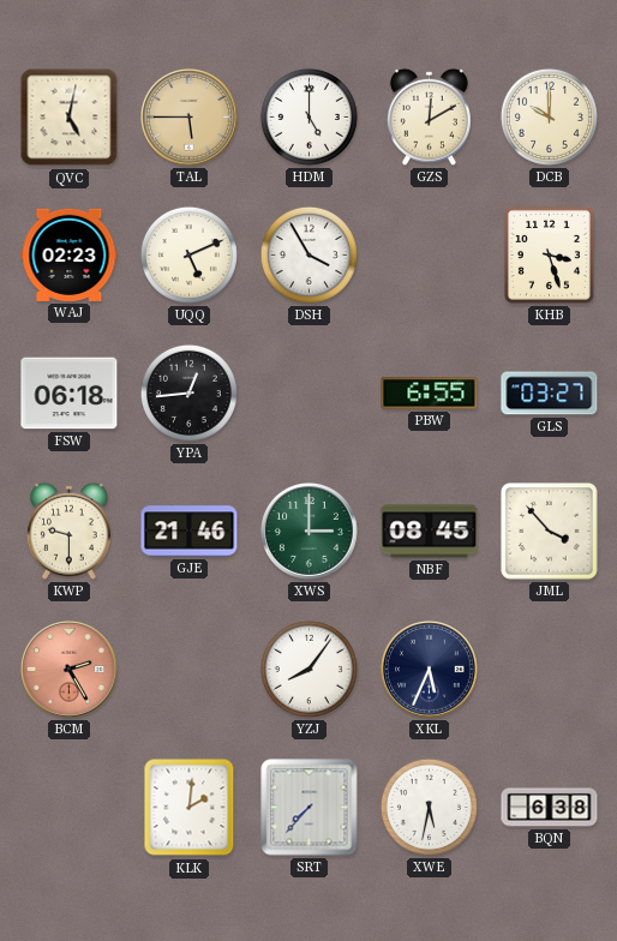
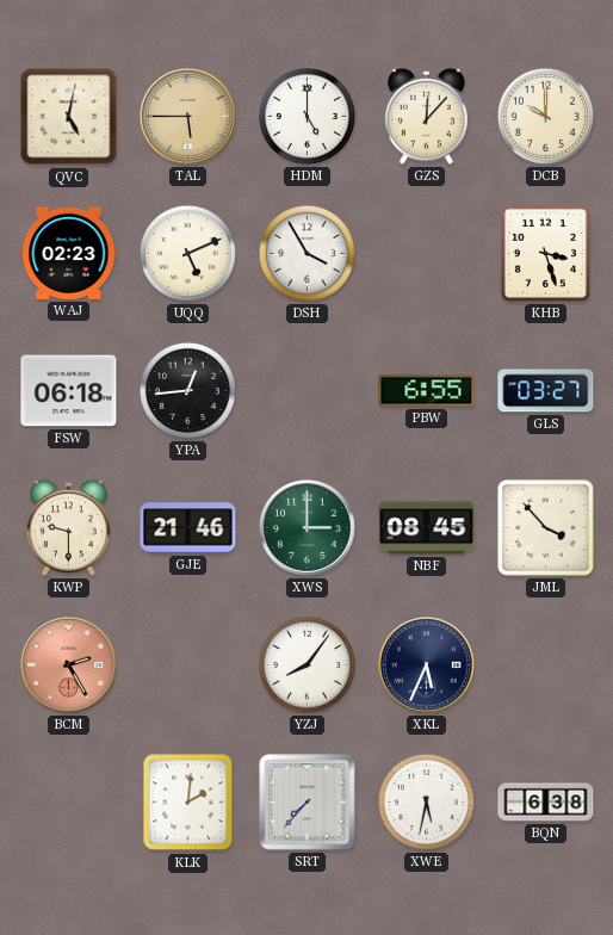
GZS: 12:10 -> 12:07
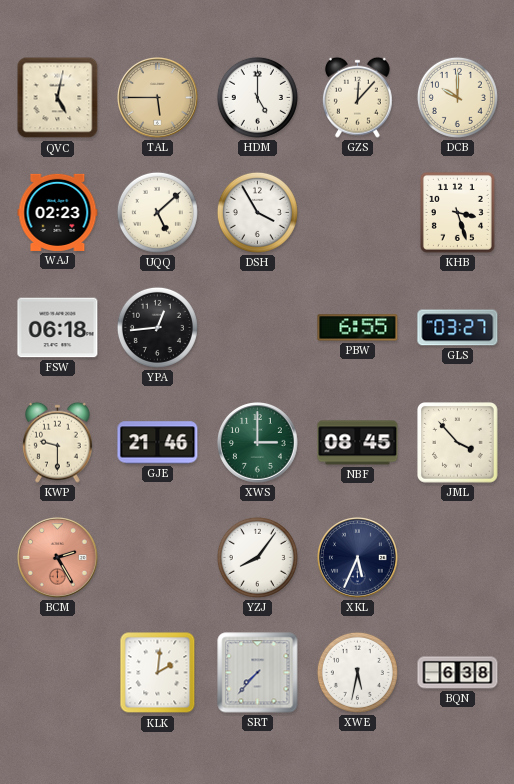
UQQ: 5:11 -> 5:08
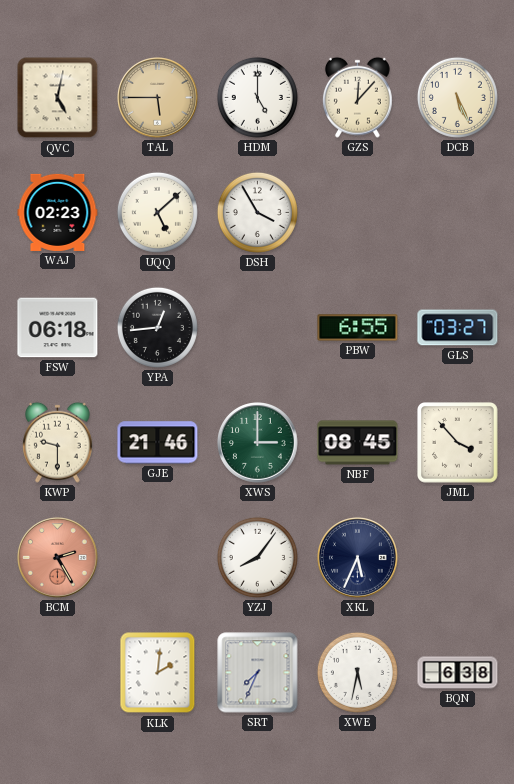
DCB: 10:00 -> 5:26
KHB: 3:27 -> none
SRT: 7:37 -> 7:34
